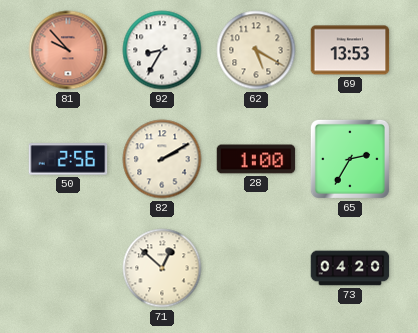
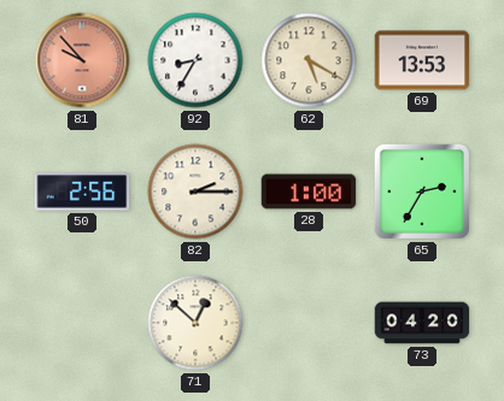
82: 2:10 -> 2:15
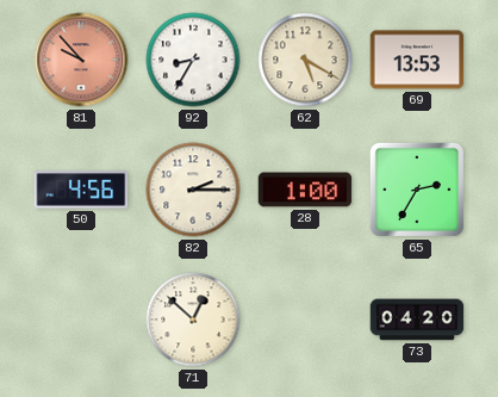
50: 2:56 -> 4:56
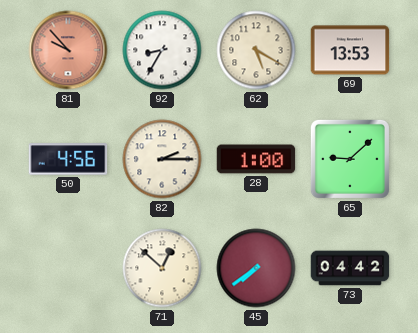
65: 2:35 -> 9:08
45: none -> 7:39
73: 04:20 -> 04:42
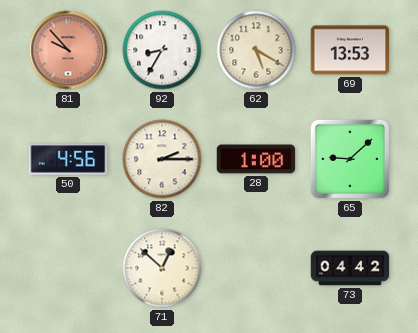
45: 7:39 -> none
